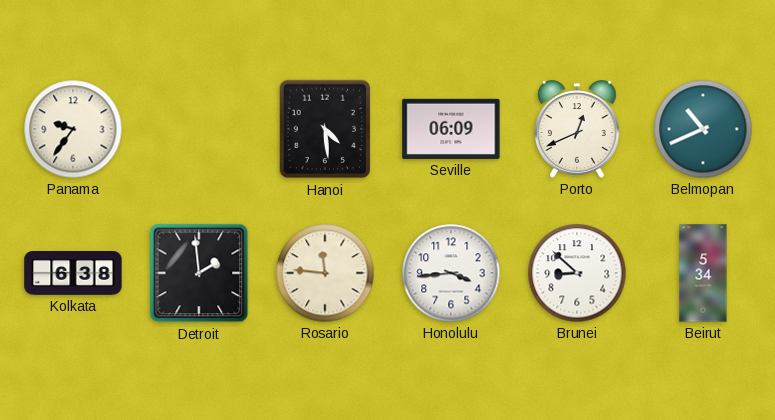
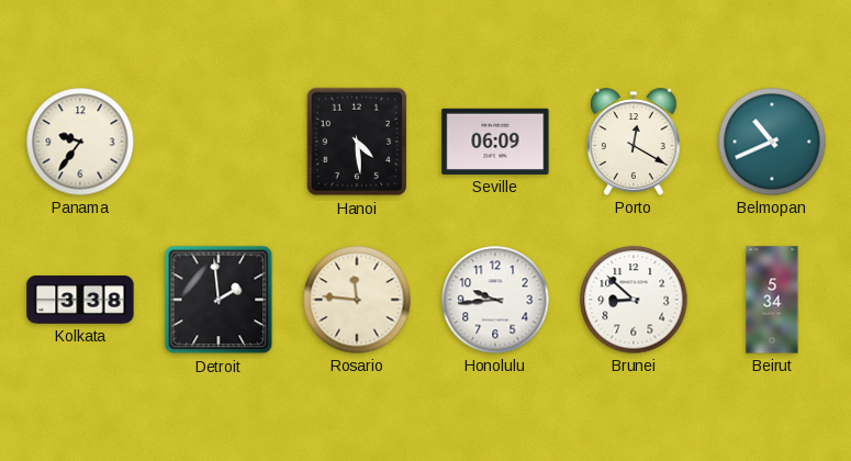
Porto: 12:41 -> 12:20
Kolkata: 6:38 -> 3:38
Honolulu: 3:44 -> 9:44
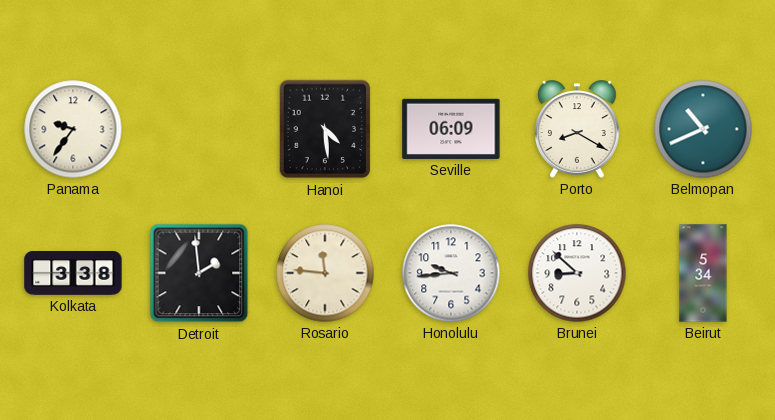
Porto: 12:20 -> 8:20
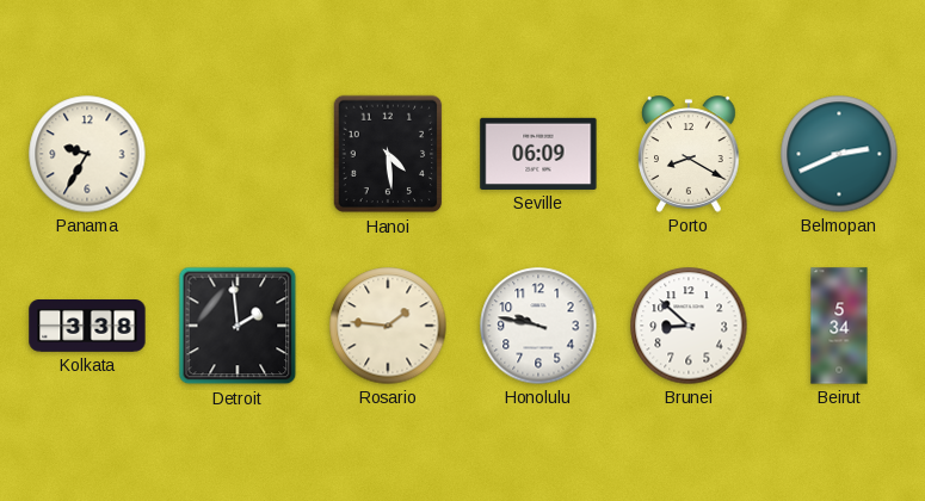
Panama: 9:36 -> 9:35
Belmopan: 10:41 -> 2:41
Rosario: 11:46 -> 1:46
Honolulu: 9:44 -> 9:47
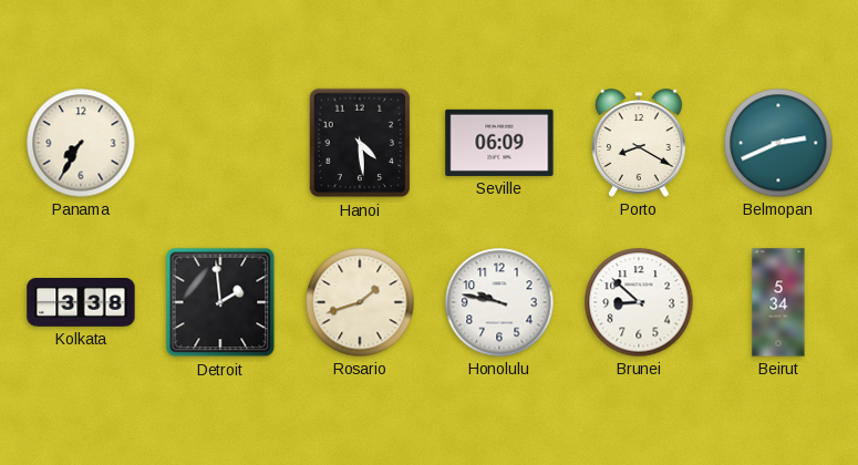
Panama: 9:35 -> 7:35
Rosario: 1:46 -> 1:42
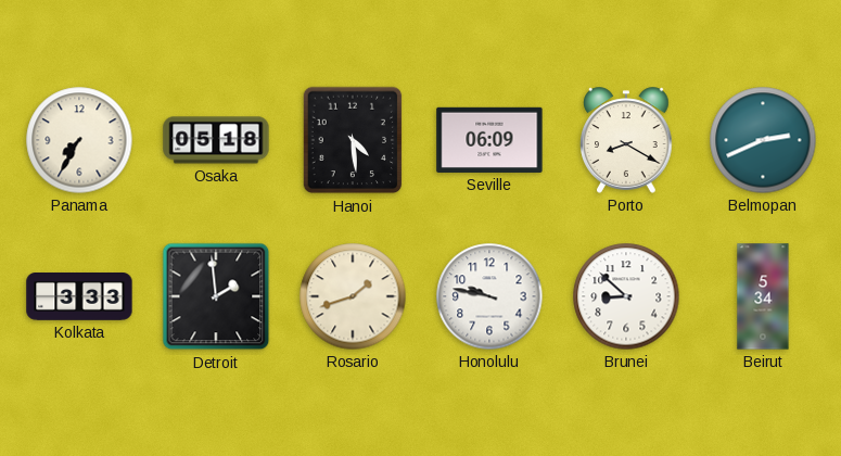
Osaka: none -> 05:18
Kolkata: 3:38 -> 3:33
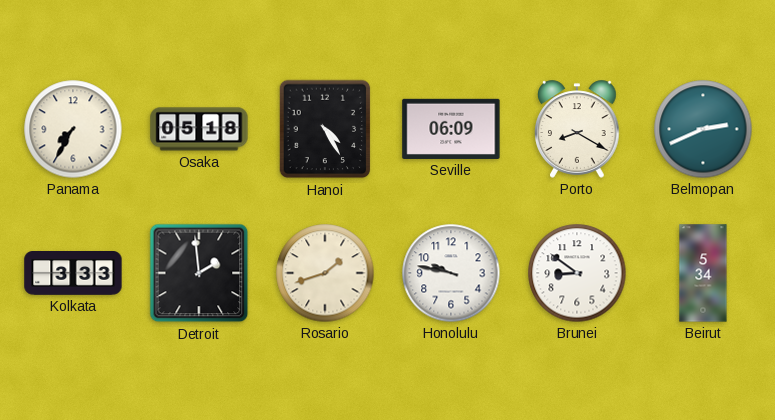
Hanoi: 4:29 -> 4:25
Brunei: 8:52 -> 8:51
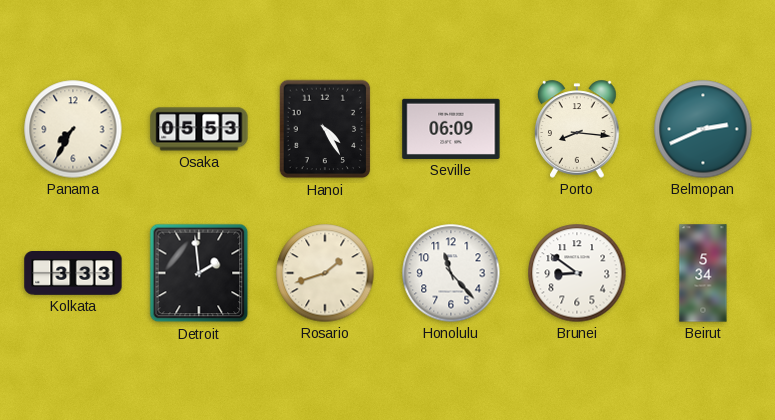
Osaka: 05:18 -> 05:53
Porto: 8:20 -> 8:16
Honolulu: 9:47 -> 11:23
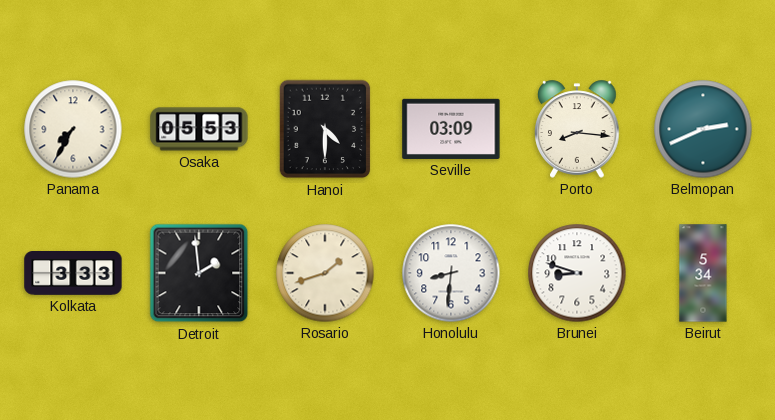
Hanoi: 4:25 -> 4:30
Seville: 06:09 -> 03:09
Honolulu: 11:23 -> 8:31
Brunei: 8:51 -> 8:48
